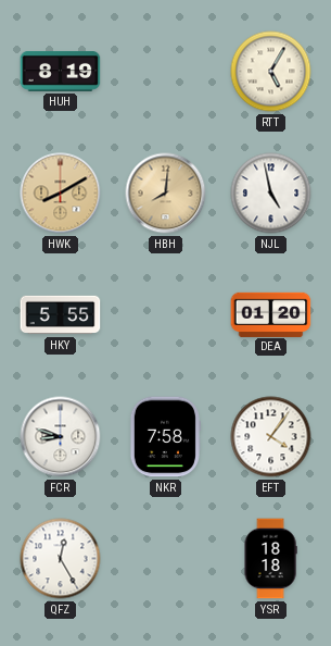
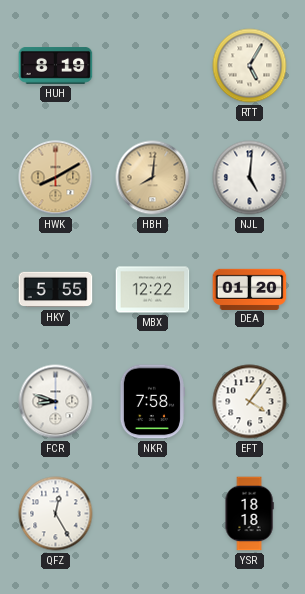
NJL: 4:58 -> 5:01
MBX: none -> 12:22
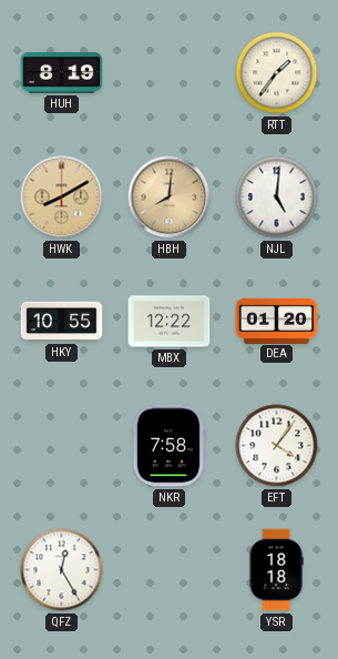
RTT: 5:05 -> 1:36
HKY: 5:55 -> 10:55
FCR: 8:48 -> none
